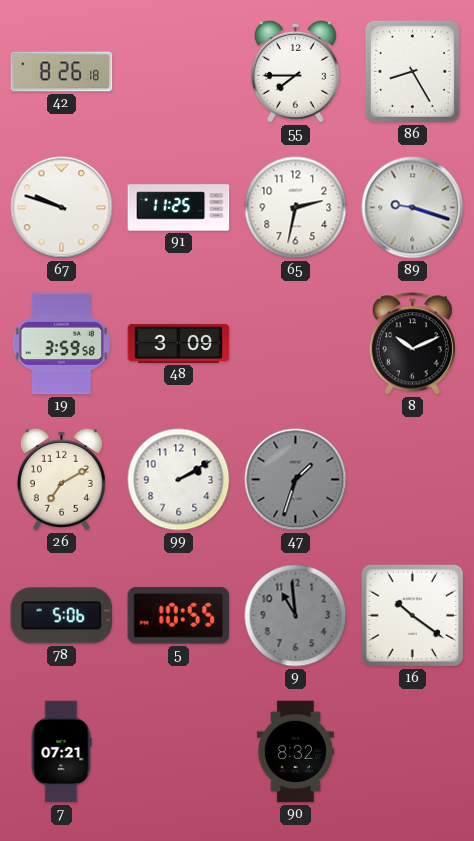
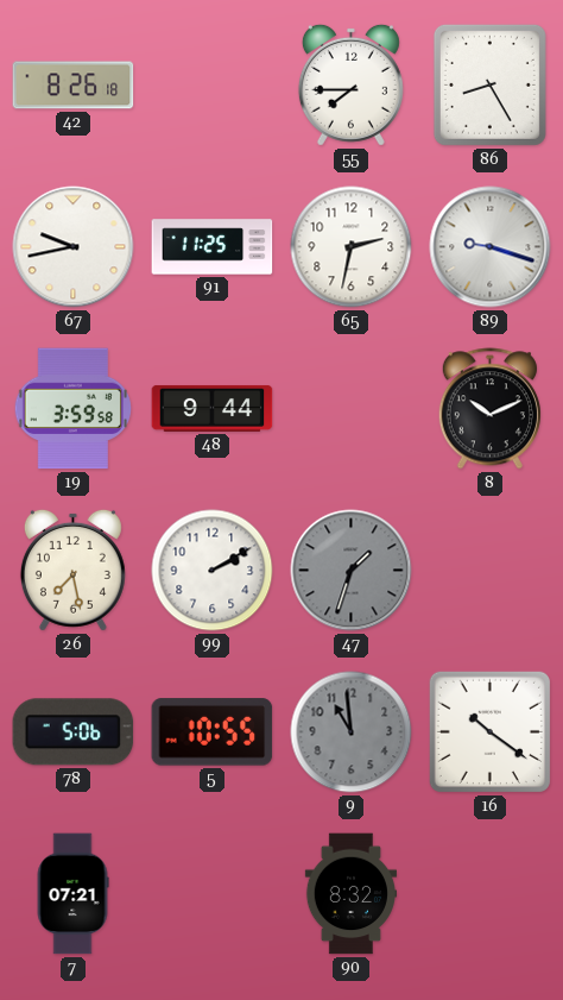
67: 9:48 -> 9:43
48: 3:09 -> 9:44
26: 7:10 -> 7:28
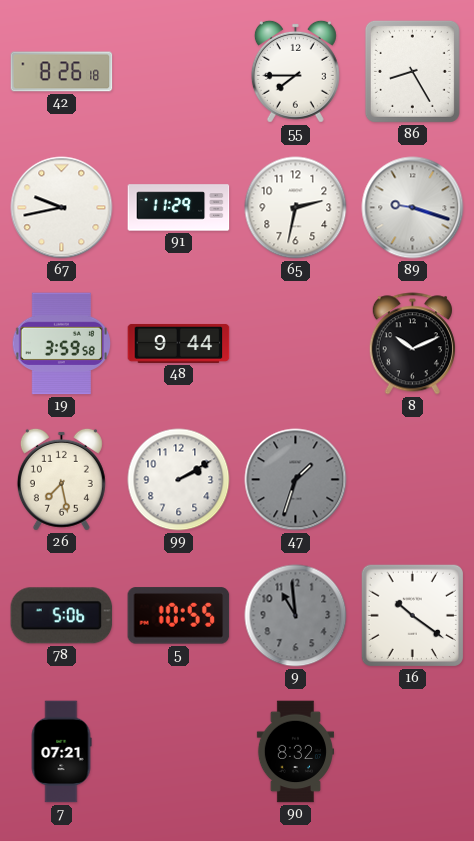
91: 11:25 -> 11:29
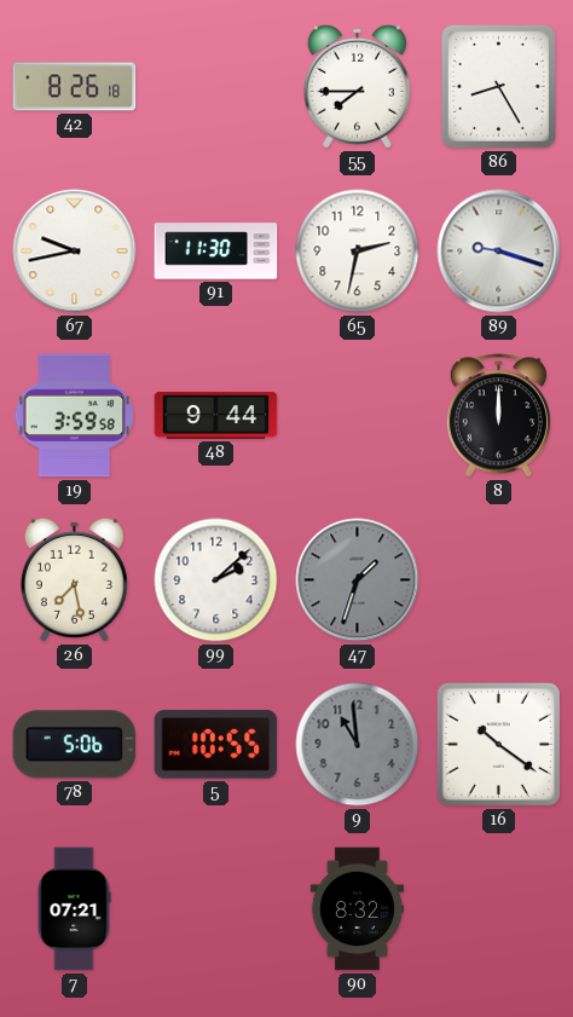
91: 11:29 -> 11:30
8: 10:11 -> 12:00
99: 2:10 -> 2:08
